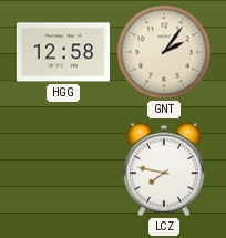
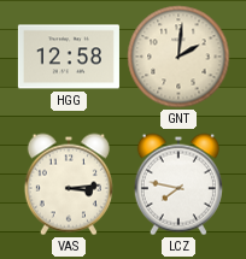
GNT: 2:06 -> 2:01
VAS: none -> 3:14
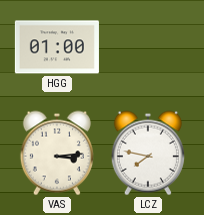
HGG: 12:58 -> 01:00
GNT: 2:01 -> none
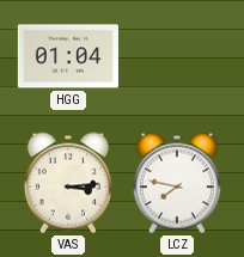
HGG: 01:00 -> 01:04
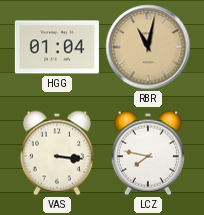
RBR: none -> 11:02
VAS: 3:14 -> 3:16
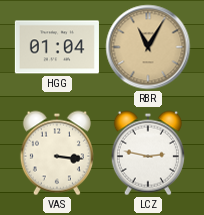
RBR: 11:02 -> 11:05
LCZ: 7:47 -> 2:47
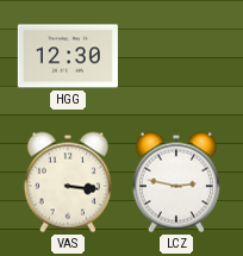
HGG: 01:04 -> 12:30
RBR: 11:05 -> none
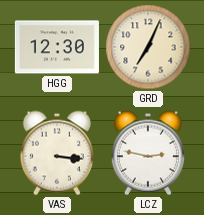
GRD: none -> 7:04
